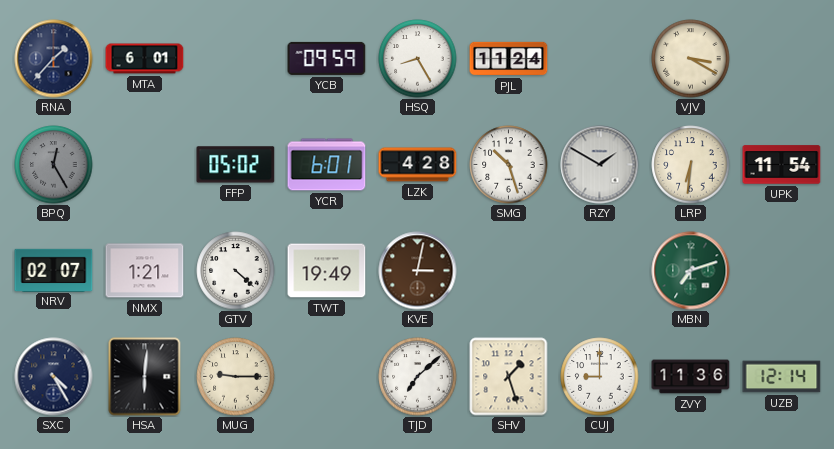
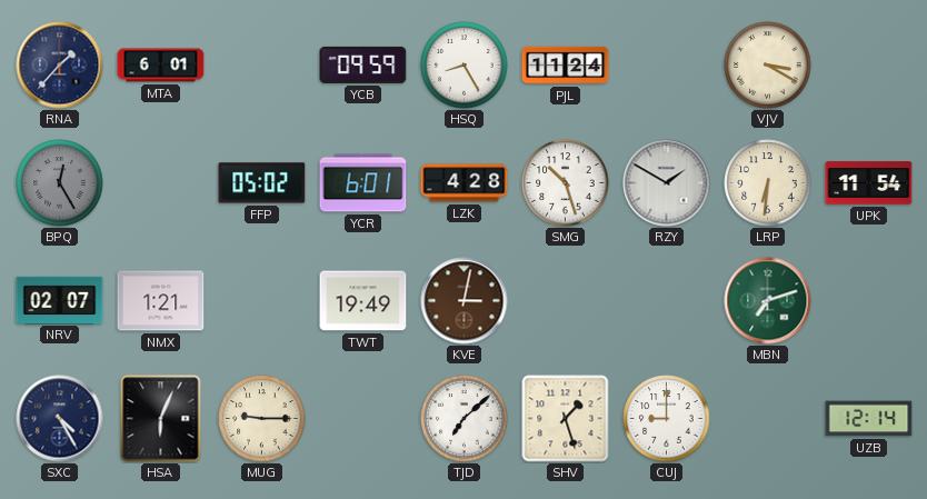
GTV: 4:22 -> none
HSA: 6:01 -> 6:04
ZVY: 11:36 -> none
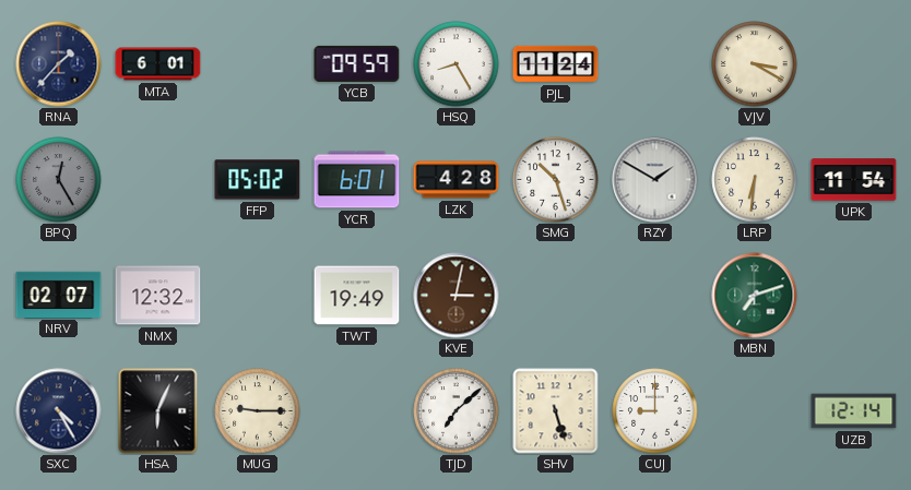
NMX: 1:21 -> 12:32
SHV: 1:27 -> 5:27
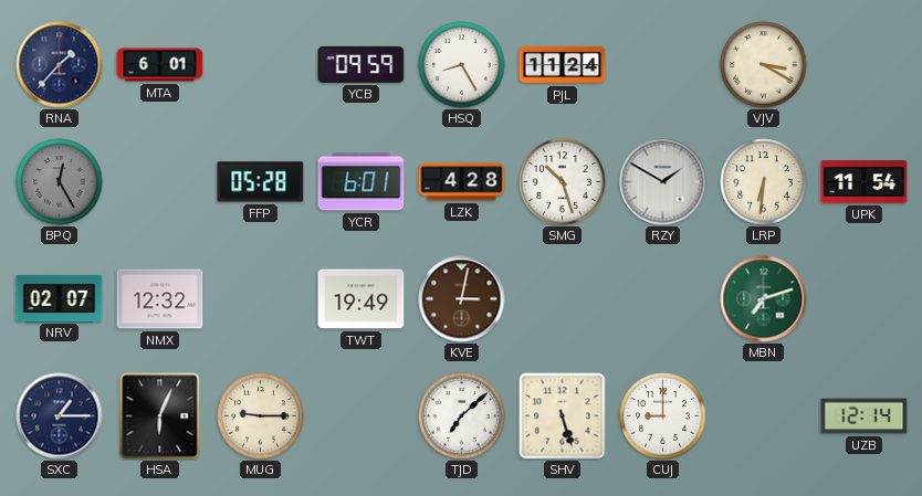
FFP: 05:02 -> 05:28
SXC: 4:25 -> 1:15
